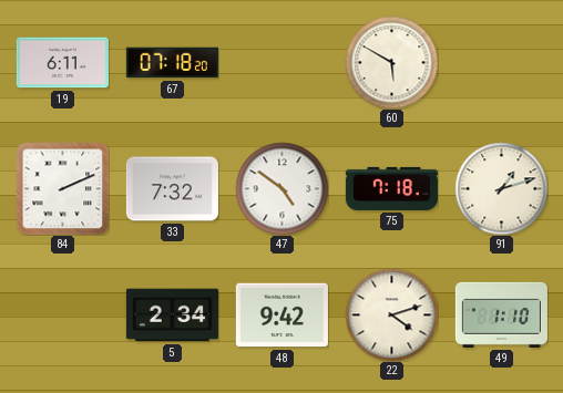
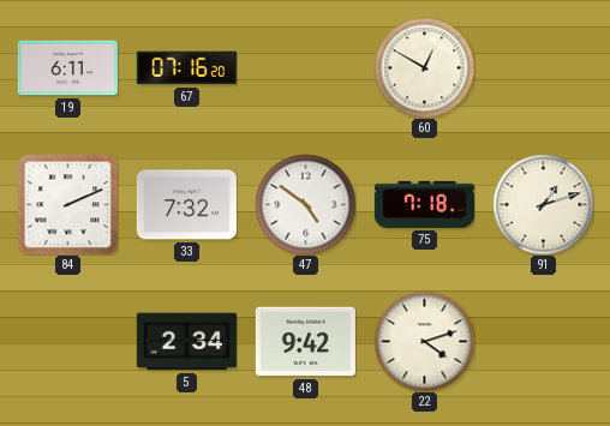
67: 07:18 -> 07:16
60: 5:50 -> 12:50
49: 1:10 -> none
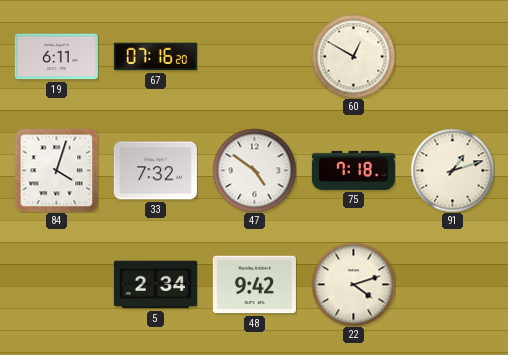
84: 2:11 -> 4:03
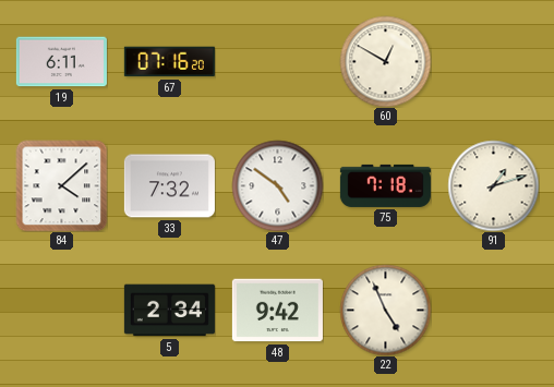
84: 4:03 -> 4:08
22: 4:12 -> 4:56
